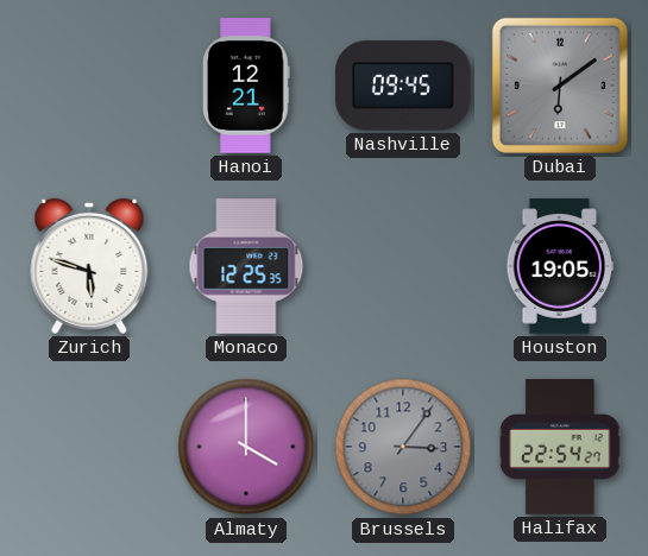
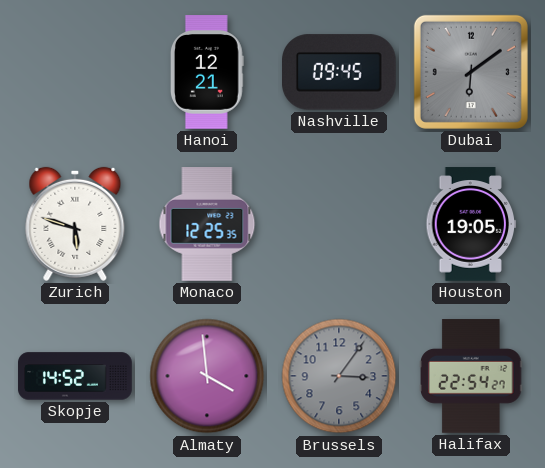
Skopje: none -> 14:52
Almaty: 4:00 -> 3:59
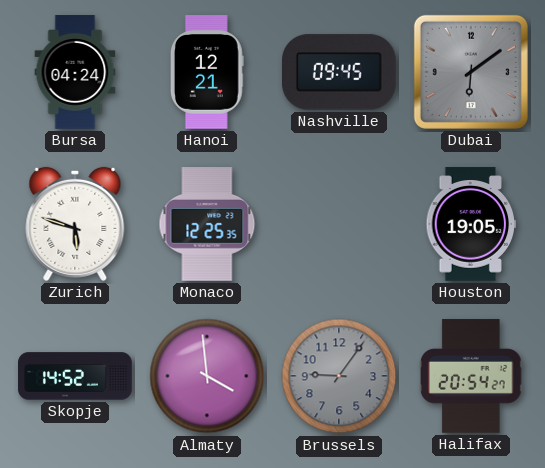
Bursa: none -> 04:24
Brussels: 3:06 -> 9:06
Halifax: 22:54 -> 20:54
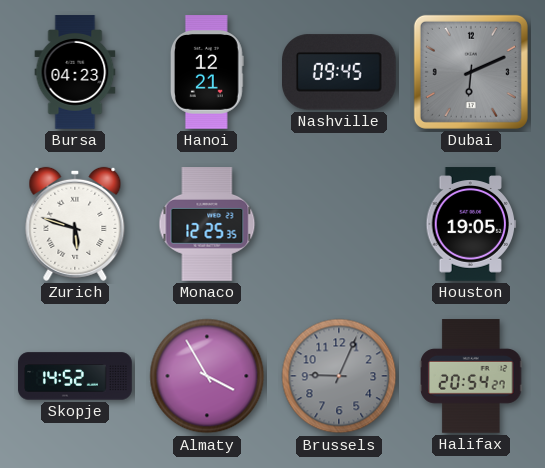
Bursa: 04:24 -> 04:23
Dubai: 6:09 -> 6:11
Almaty: 3:59 -> 3:55
Brussels: 9:06 -> 9:04
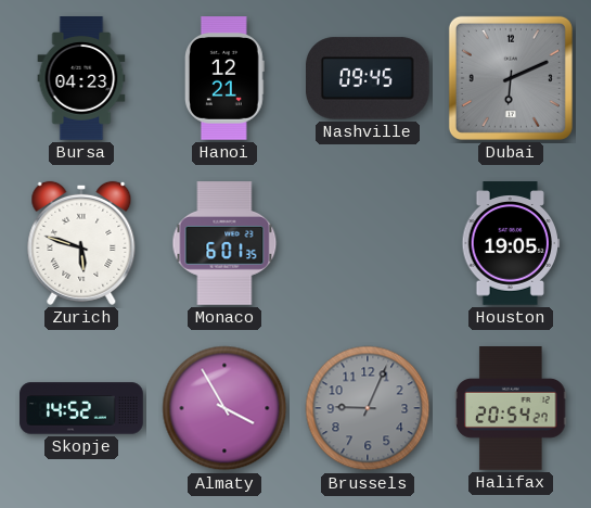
Monaco: 12:25 -> 6:01
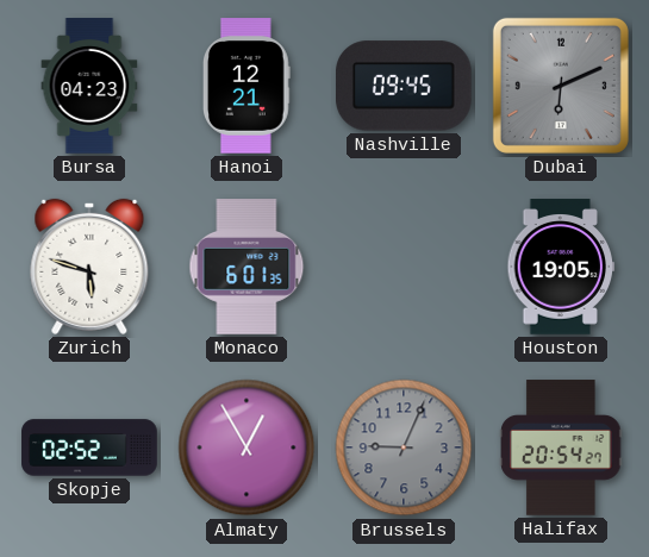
Skopje: 14:52 -> 02:52
Almaty: 3:55 -> 12:55
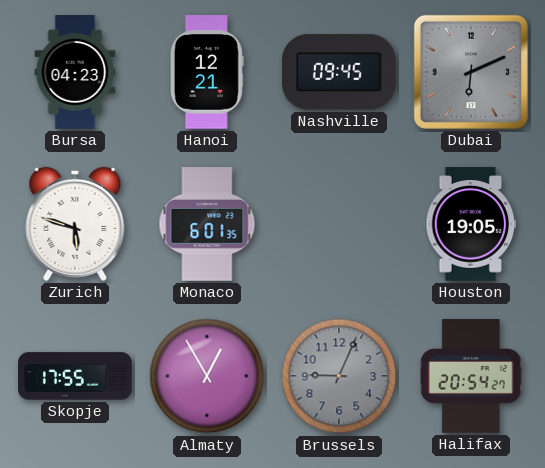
Skopje: 02:52 -> 17:55
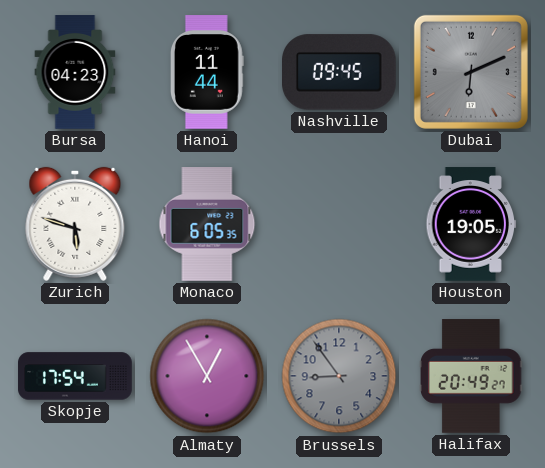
Hanoi: 12:21 -> 11:44
Monaco: 6:01 -> 6:05
Skopje: 17:55 -> 17:54
Brussels: 9:04 -> 8:54
Halifax: 20:54 -> 20:49
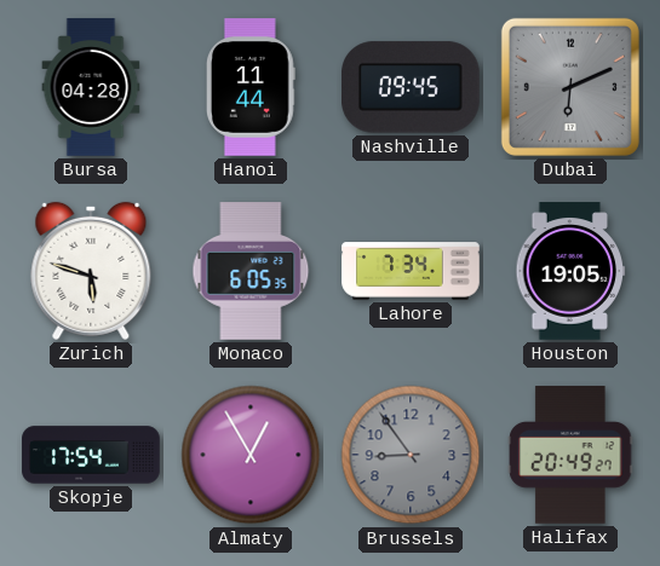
Bursa: 04:23 -> 04:28
Lahore: none -> 7:34
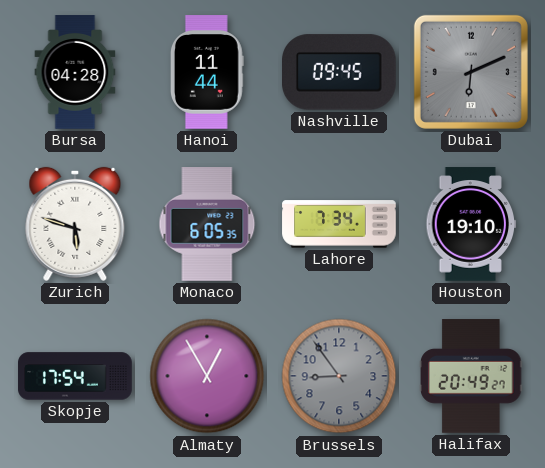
Houston: 19:05 -> 19:10
